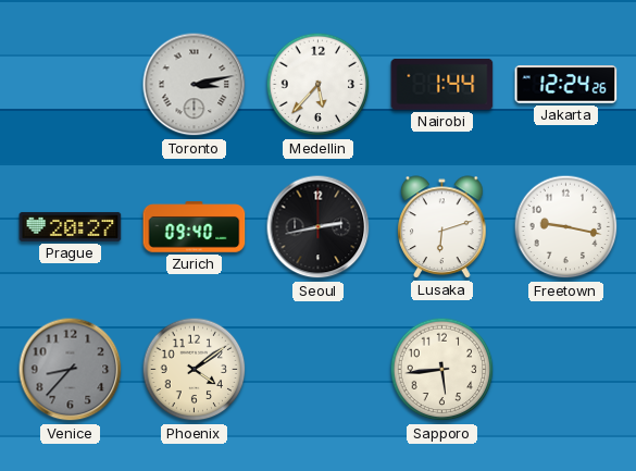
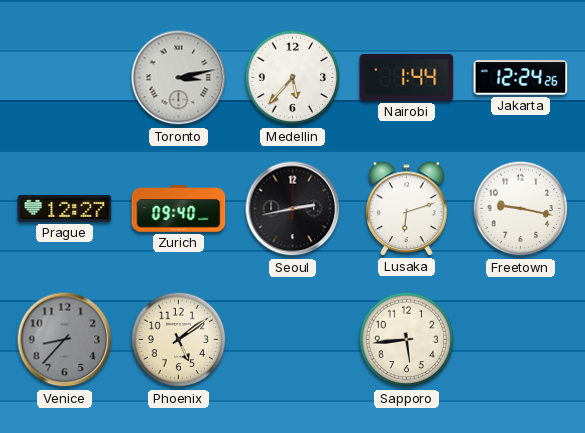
Prague: 20:27 -> 12:27
Phoenix: 4:09 -> 5:09
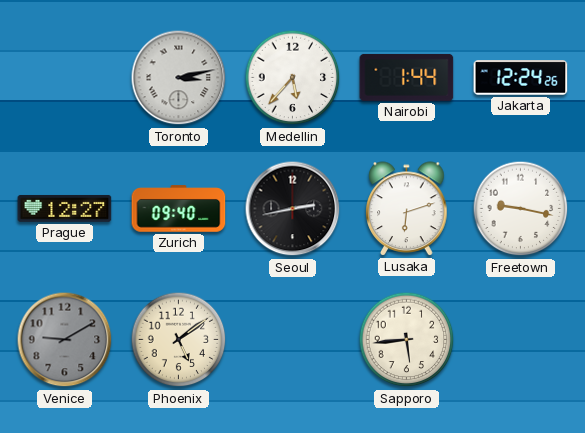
Venice: 8:37 -> 9:10
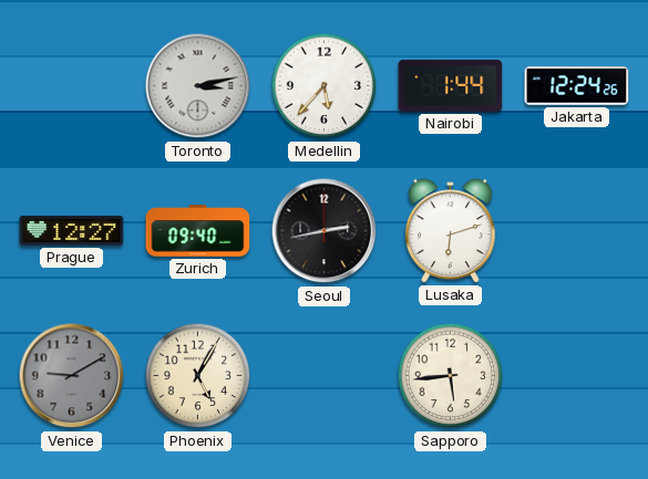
Freetown: 9:17 -> none
Phoenix: 5:09 -> 5:05
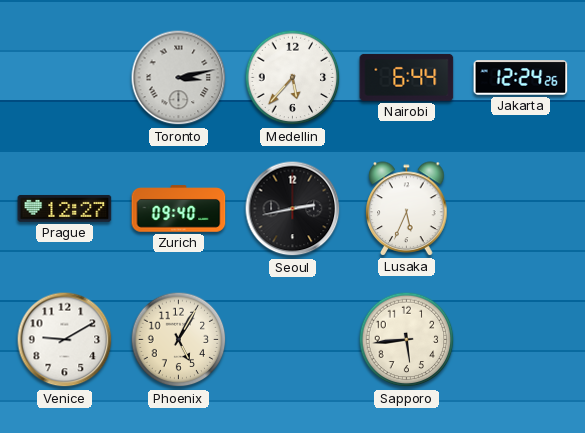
Nairobi: 1:44 -> 6:44
Lusaka: 6:12 -> 5:34
Venice dial: grey -> white
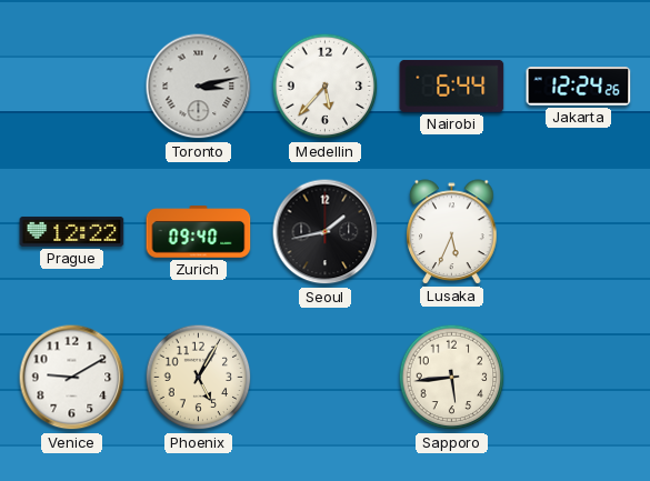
Prague: 12:27 -> 12:22
Seoul: 2:43 -> 1:43
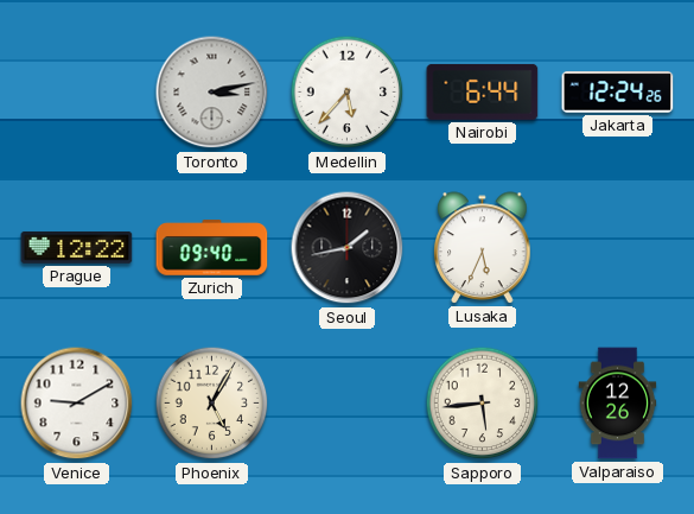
Valparaiso: none -> 12:26
